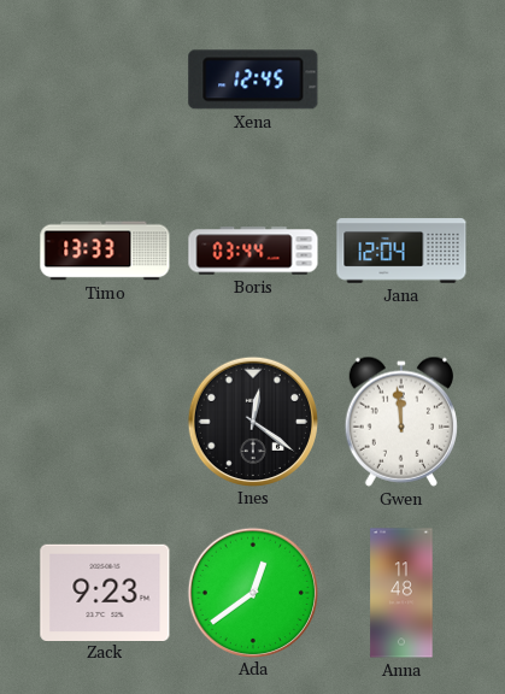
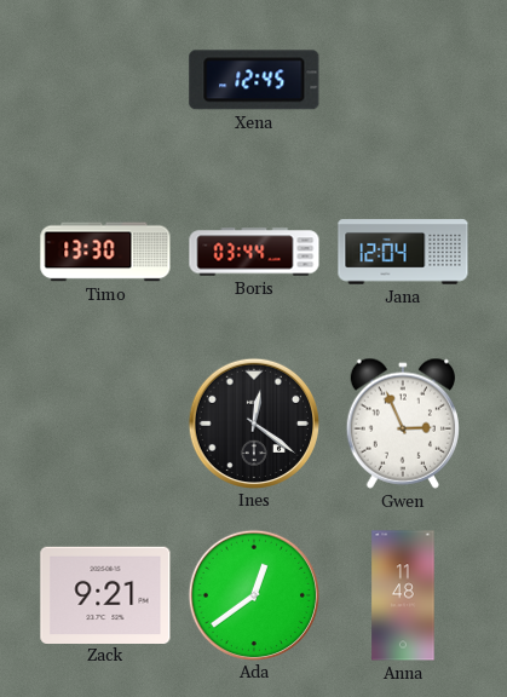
Timo: 13:33 -> 13:30
Gwen: 11:59 -> 2:56
Zack: 9:23 -> 9:21
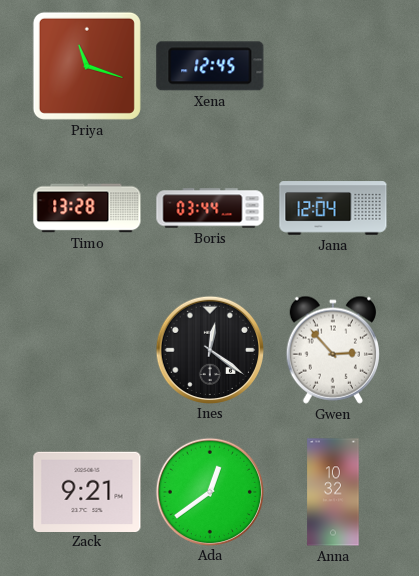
Priya: none -> 11:18
Timo: 13:30 -> 13:28
Gwen: 2:56 -> 2:53
Anna: 11:48 -> 10:32
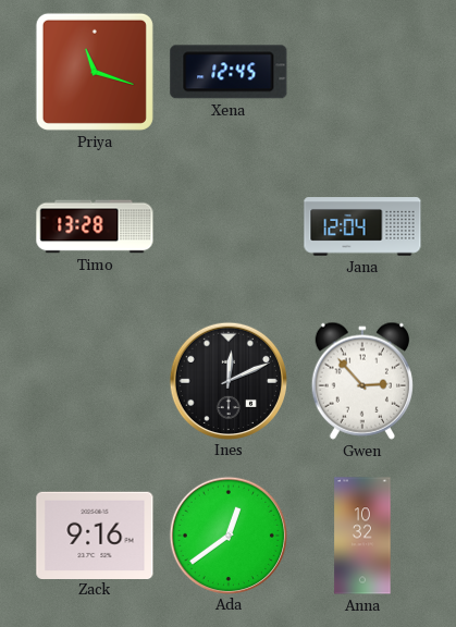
Boris: 03:44 -> none
Ines: 12:21 -> 12:11
Zack: 9:21 -> 9:16
